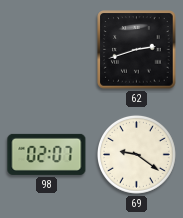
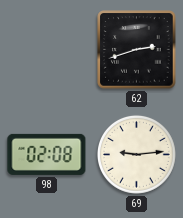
98: 02:07 -> 02:08
69: 9:21 -> 9:14
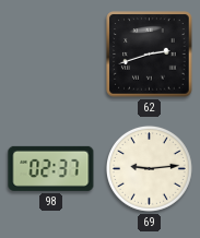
98: 02:08 -> 02:37
